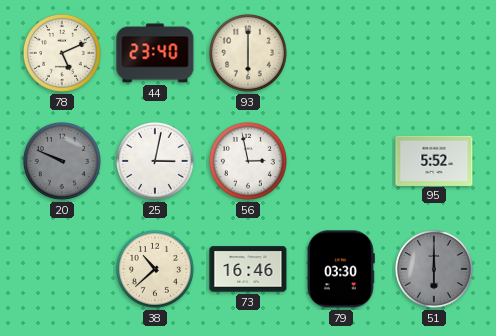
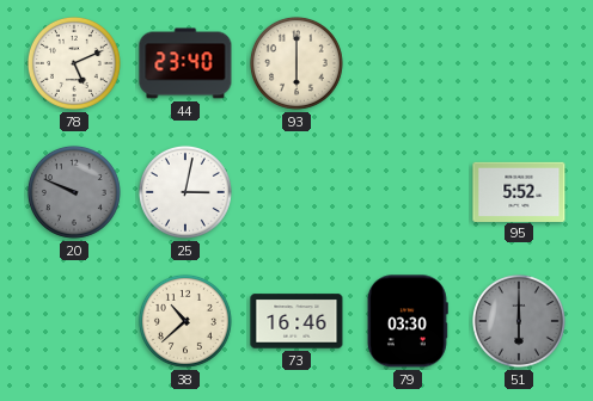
56: 2:58 -> none
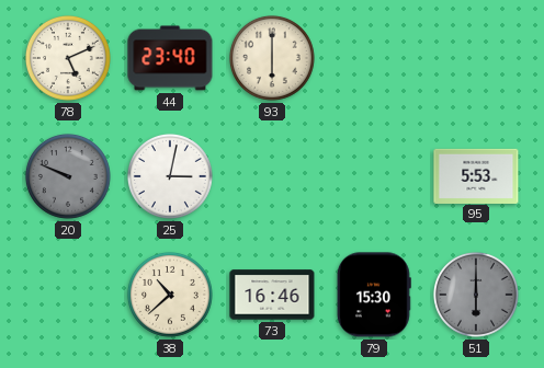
95: 5:52 -> 5:53
79: 03:30 -> 15:30
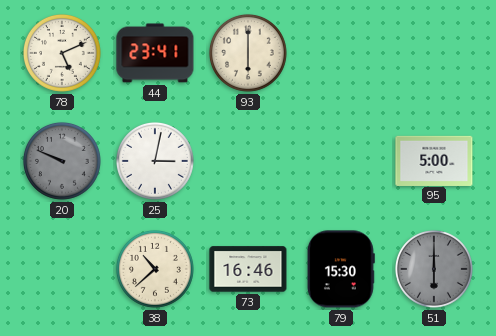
44: 23:40 -> 23:41
95: 5:53 -> 5:00
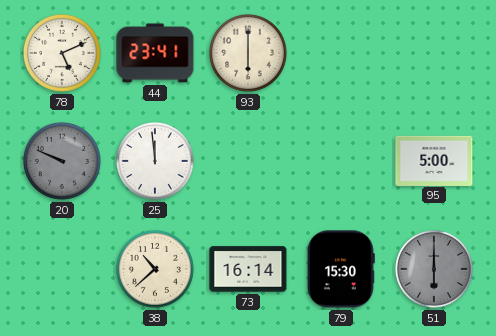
25: 3:02 -> 11:59
73: 16:46 -> 16:14
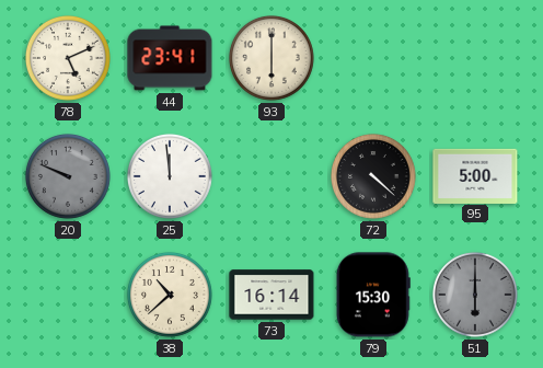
72: none -> 4:22
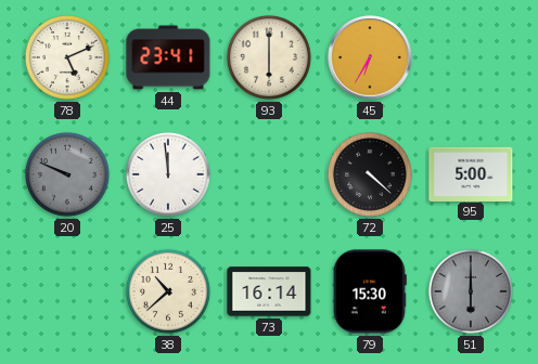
45: none -> 6:35
